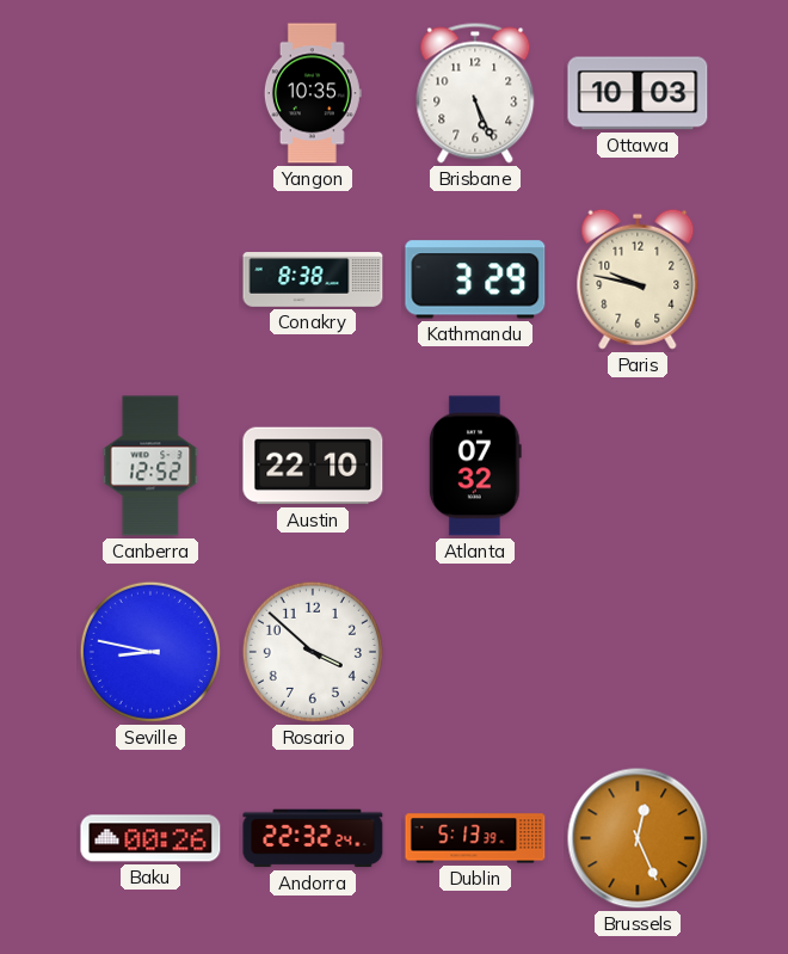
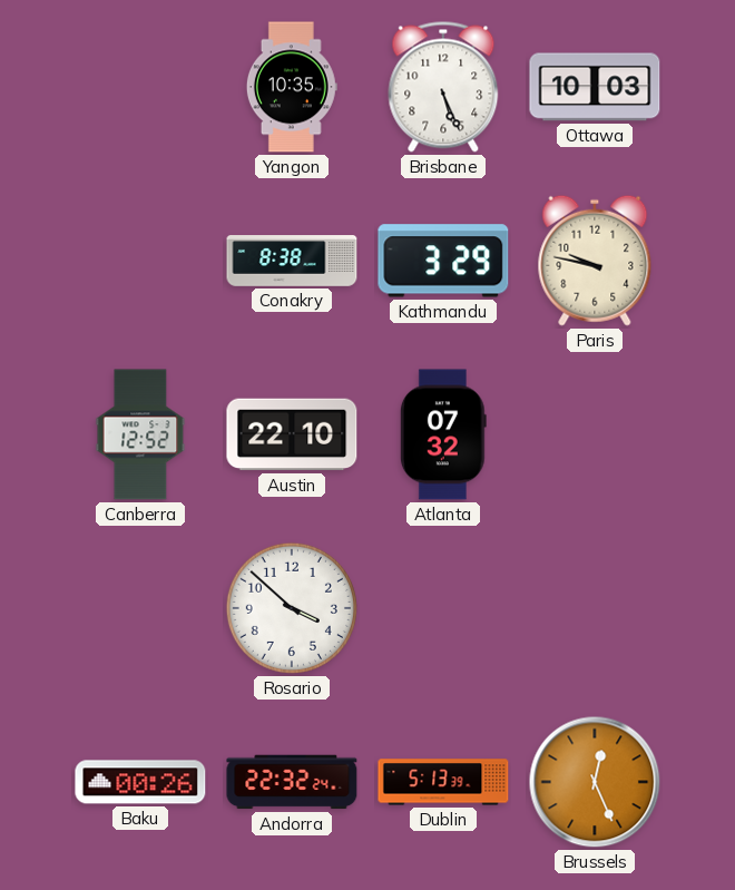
Seville: 8:47 -> none
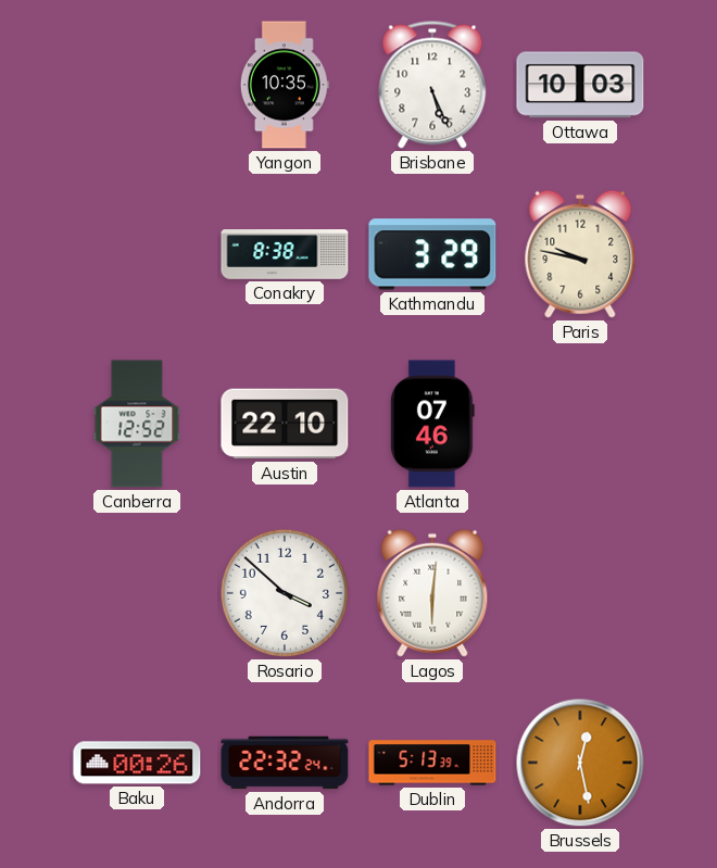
Atlanta: 07:32 -> 07:46
Lagos: none -> 6:01
Brussels: 12:26 -> 12:28
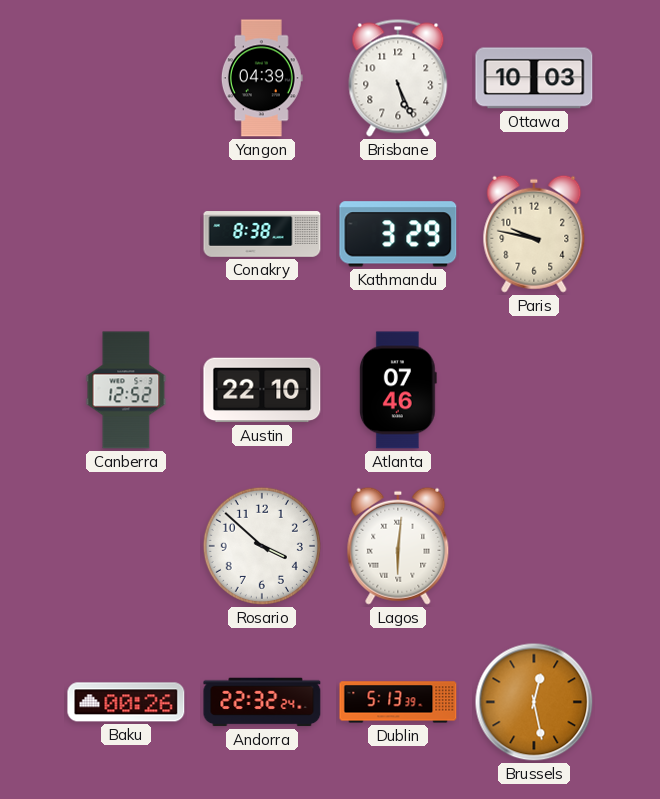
Yangon: 10:35 -> 04:39
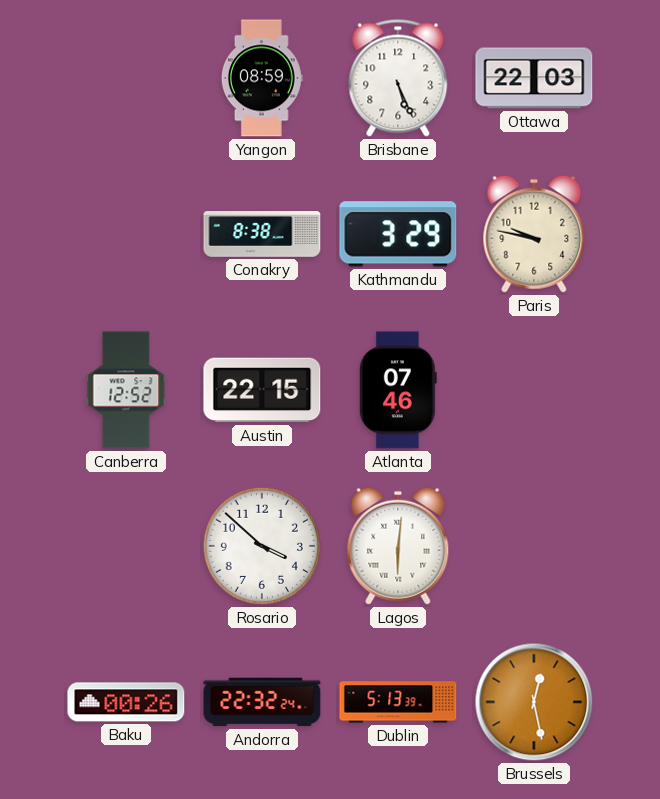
Yangon: 04:39 -> 08:59
Ottawa: 10:03 -> 22:03
Austin: 22:10 -> 22:15
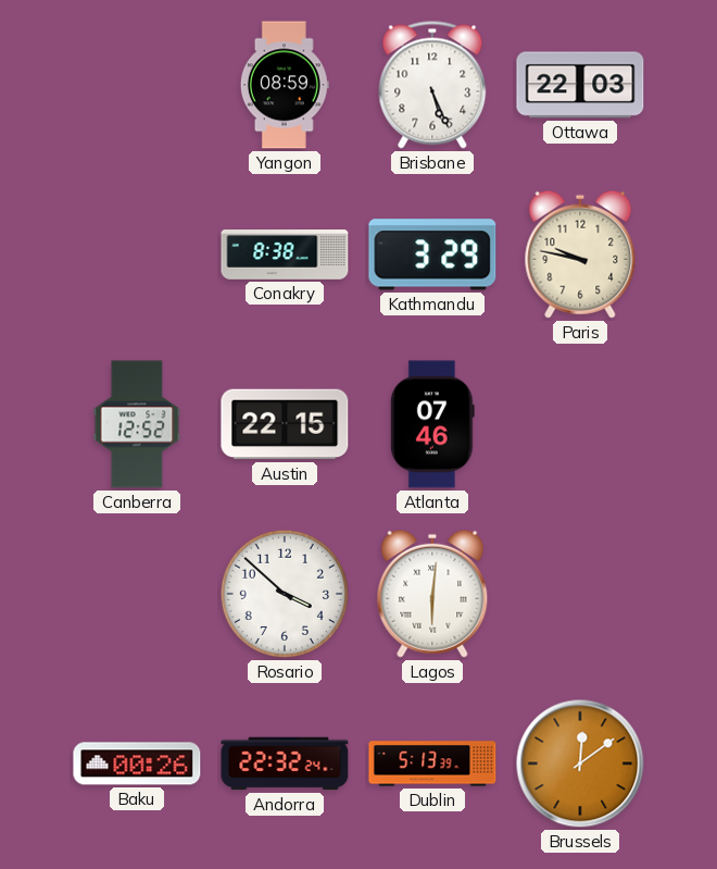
Brussels: 12:28 -> 12:09
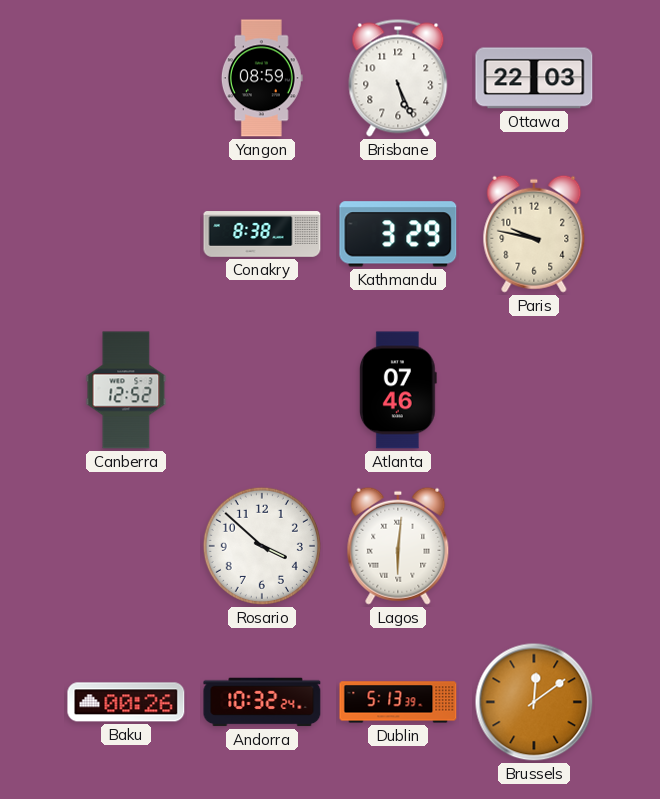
Austin: 22:15 -> none
Andorra: 22:32 -> 10:32
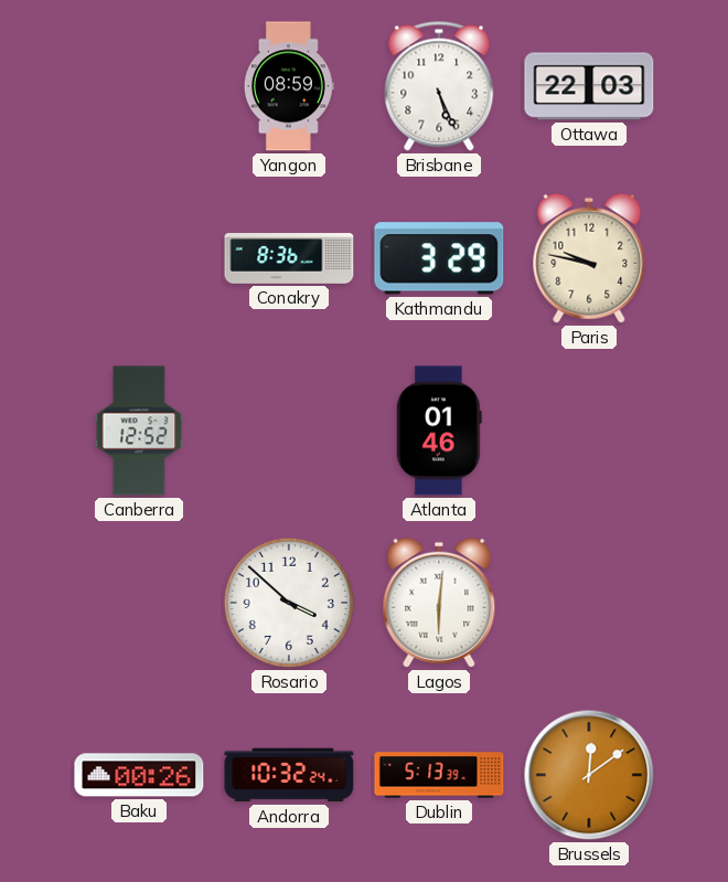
Conakry: 8:38 -> 8:36
Atlanta: 07:46 -> 01:46
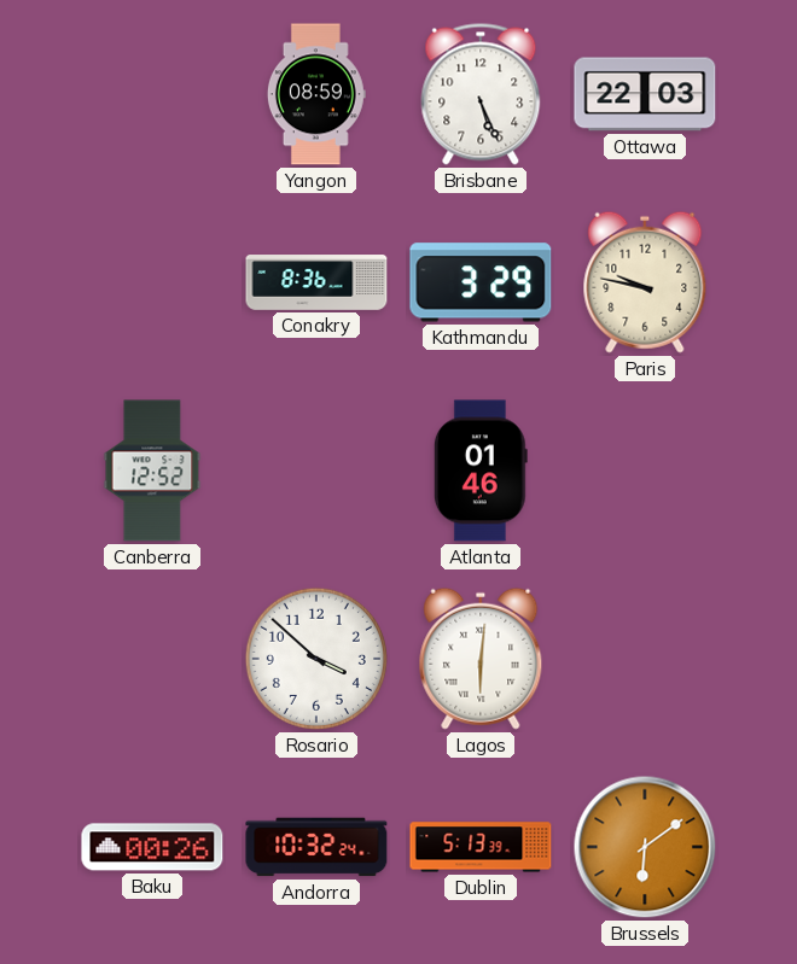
Brussels: 12:09 -> 6:09
